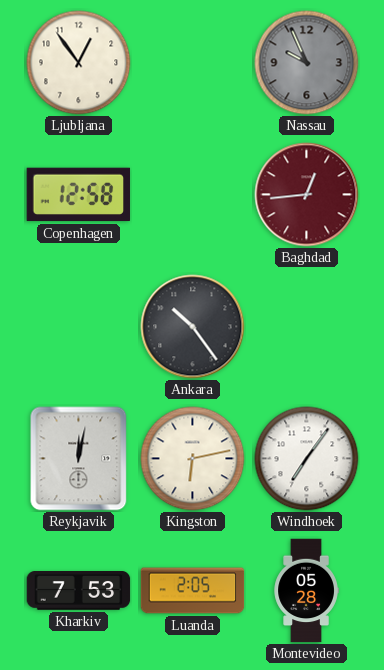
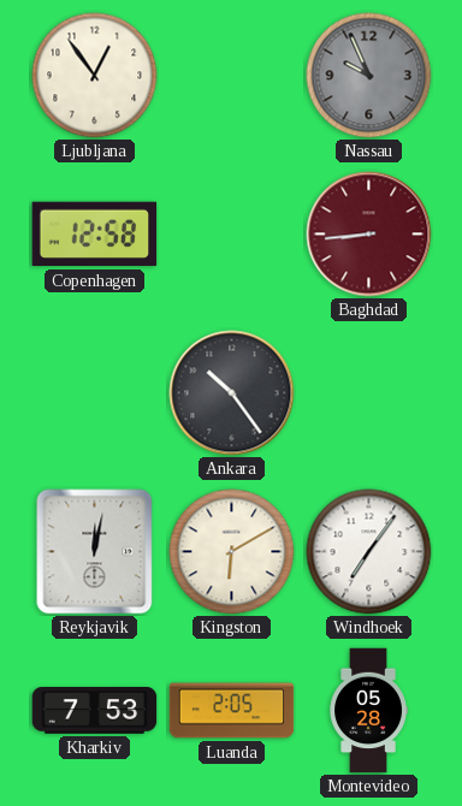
Baghdad: 12:44 -> 8:44
Kingston: 6:13 -> 6:10
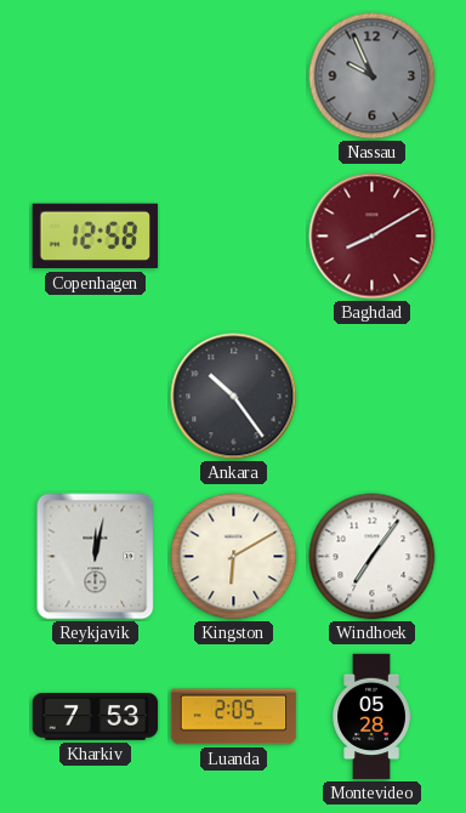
Ljubljana: 12:54 -> none
Baghdad: 8:44 -> 8:10
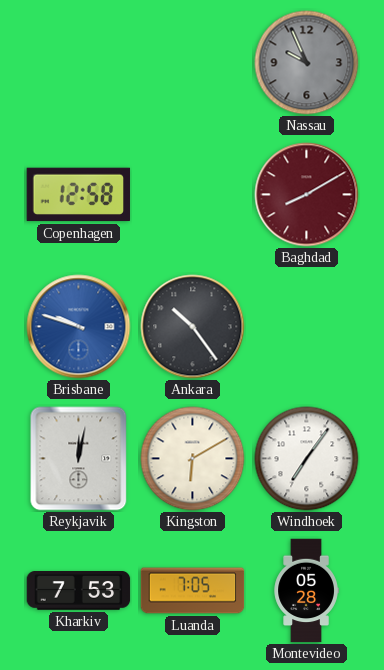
Brisbane: none -> 9:48
Luanda: 2:05 -> 7:05
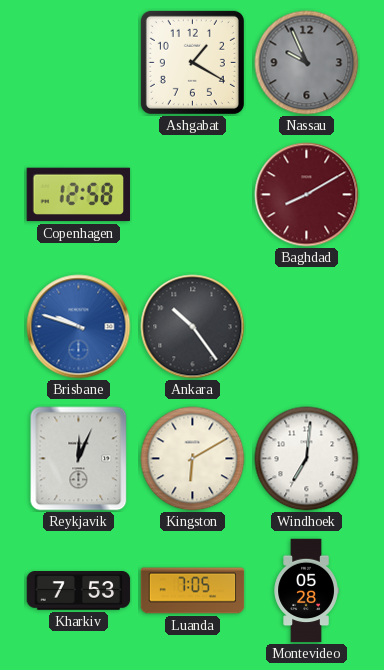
Ashgabat: none -> 1:20
Reykjavik: 12:02 -> 12:04
Windhoek: 7:06 -> 7:01
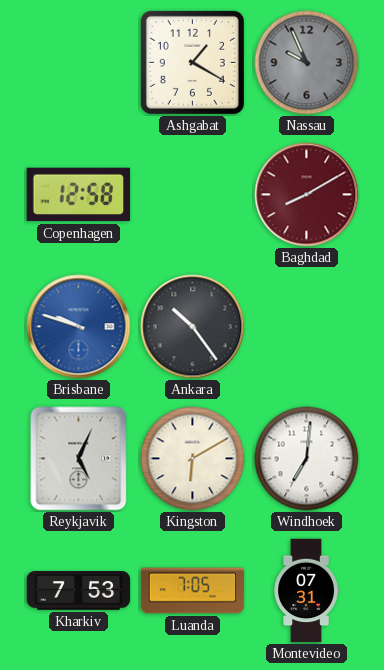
Reykjavik: 12:04 -> 5:04
Montevideo: 05:28 -> 07:31
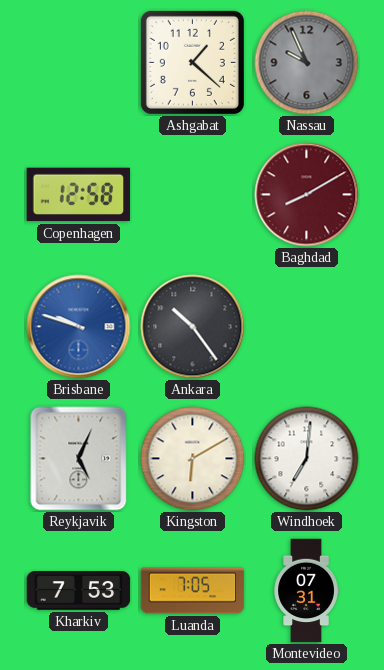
Ashgabat: 1:20 -> 1:22
